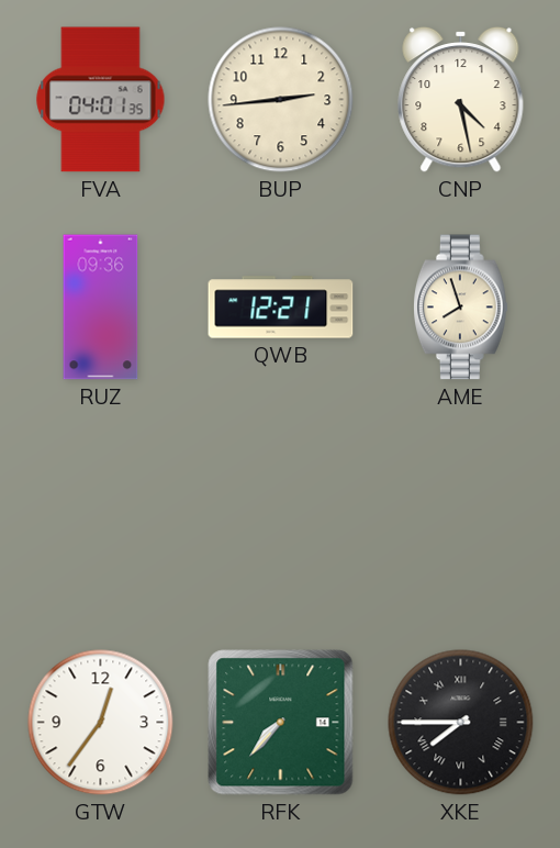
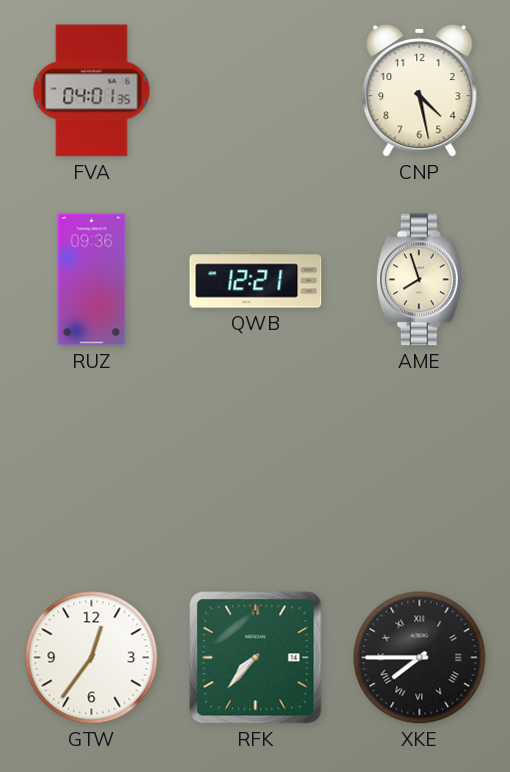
BUP: 2:44 -> none
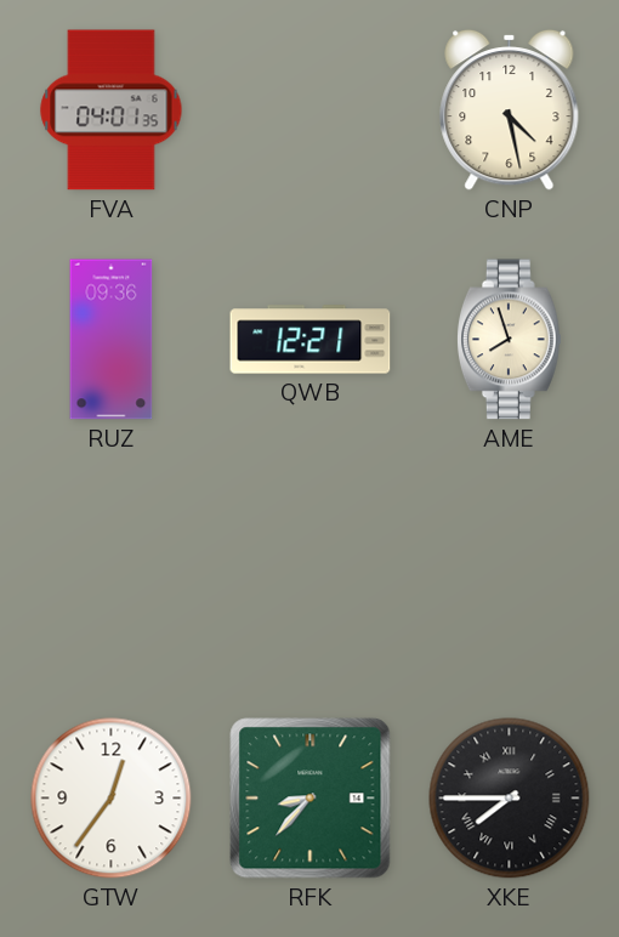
RFK: 7:37 -> 8:37
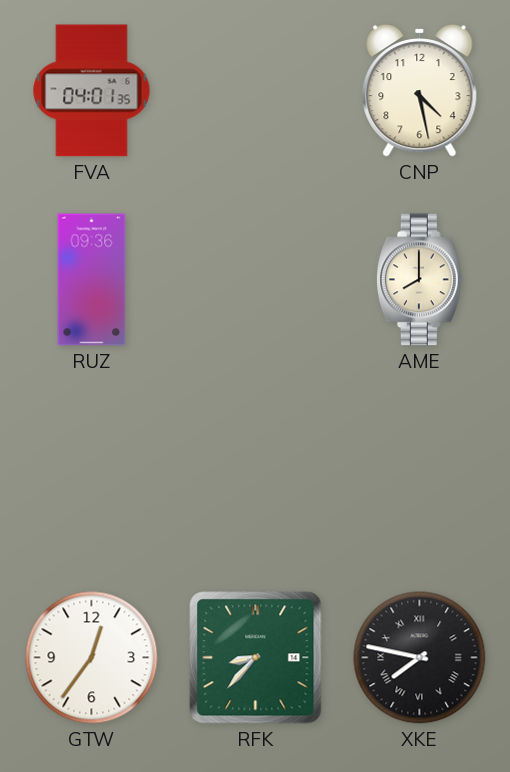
QWB: 12:21 -> none
AME: 7:57 -> 8:00
XKE: 7:45 -> 7:47
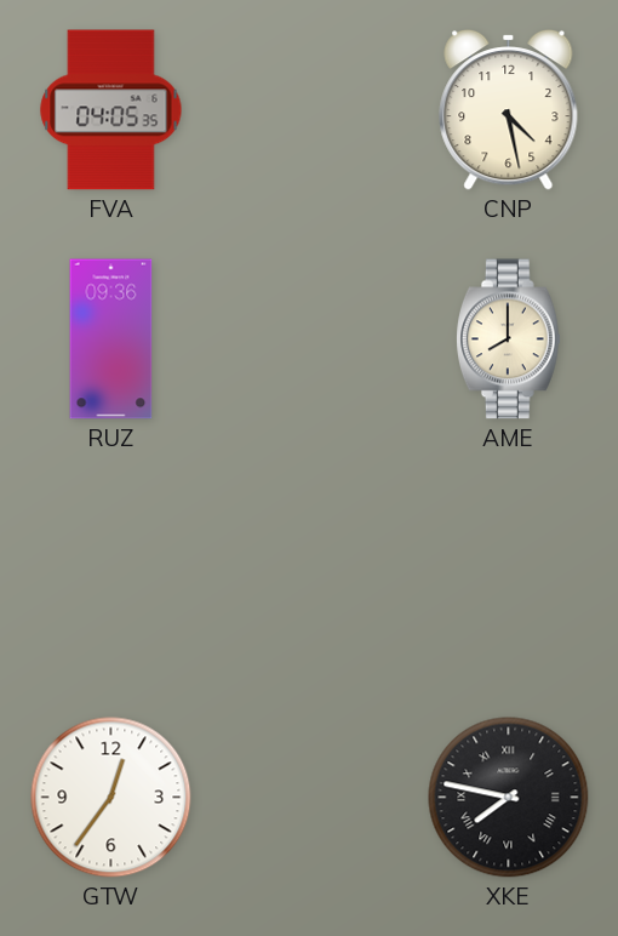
FVA: 04:01 -> 04:05
RFK: 8:37 -> none
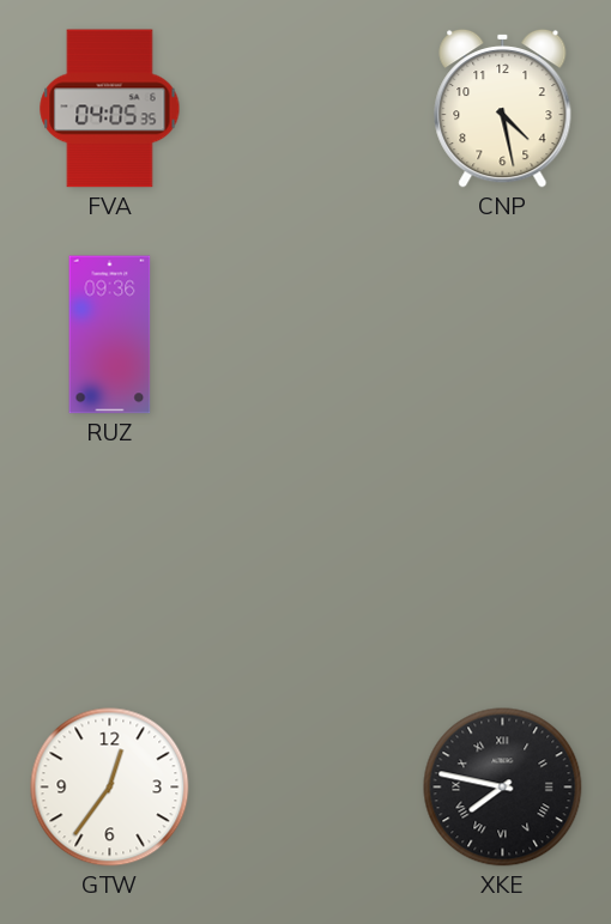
AME: 8:00 -> none
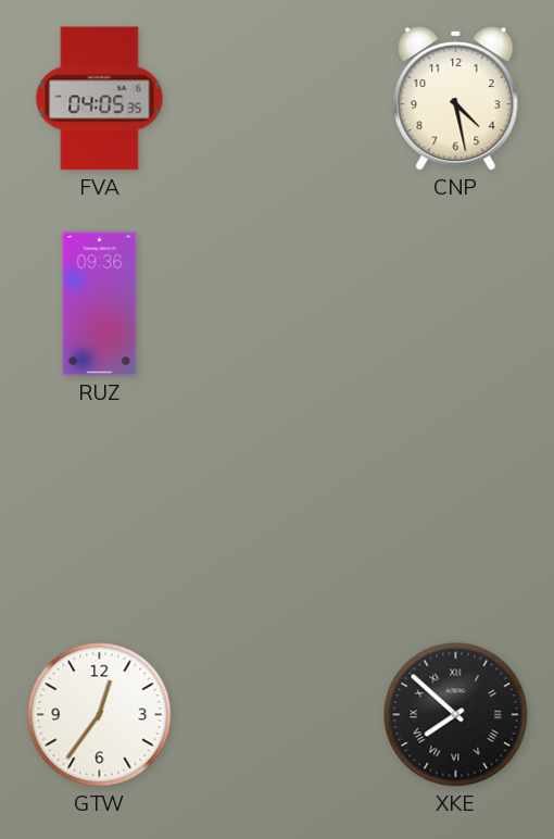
XKE: 7:47 -> 7:52
